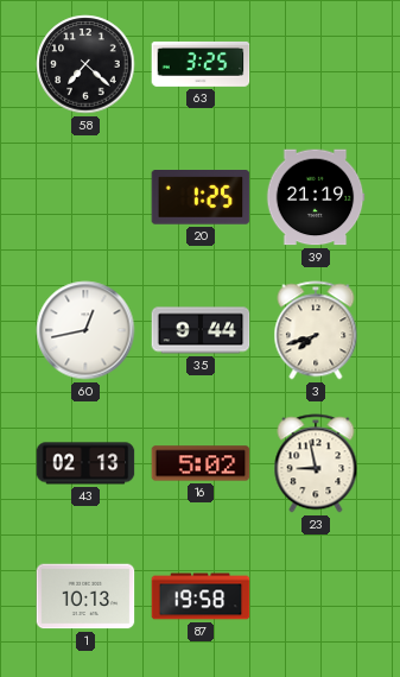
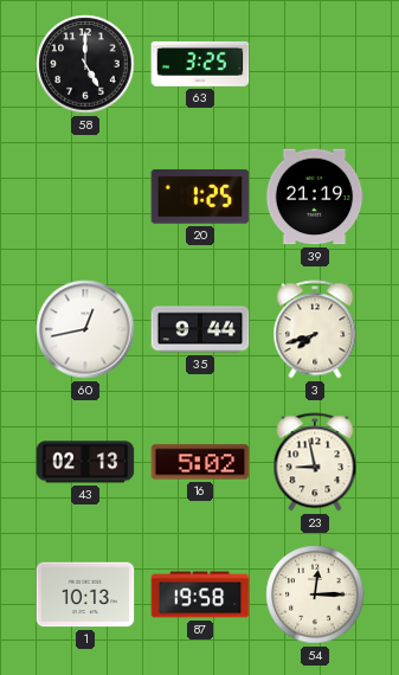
58: 7:22 -> 5:00
54: none -> 12:15
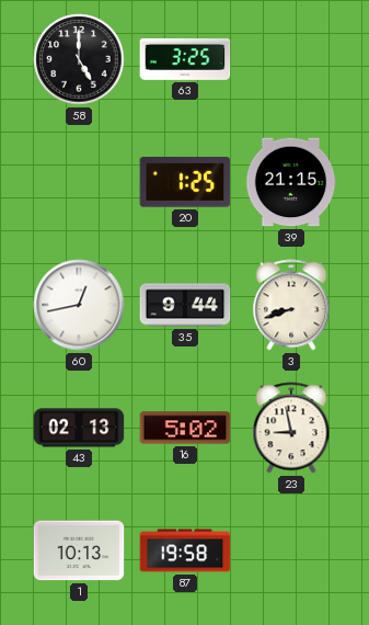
39: 21:19 -> 21:15
3: 7:42 -> 8:42
54: 12:15 -> none
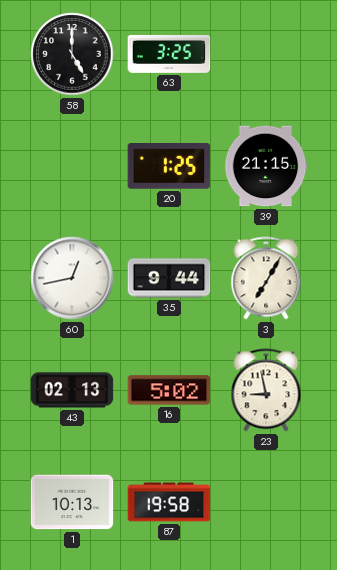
3: 8:42 -> 7:05
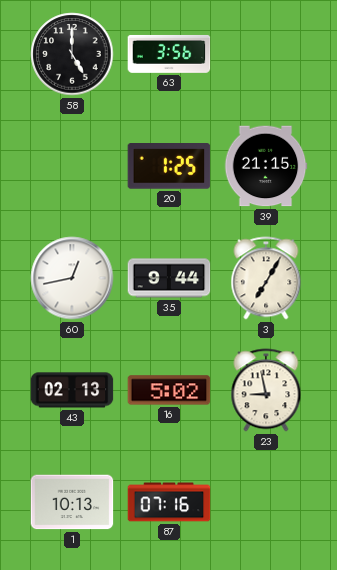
63: 3:25 -> 3:56
87: 19:58 -> 07:16
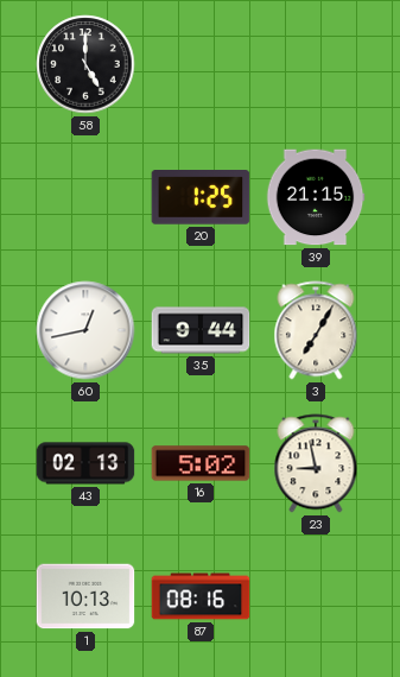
63: 3:56 -> none
87: 07:16 -> 08:16
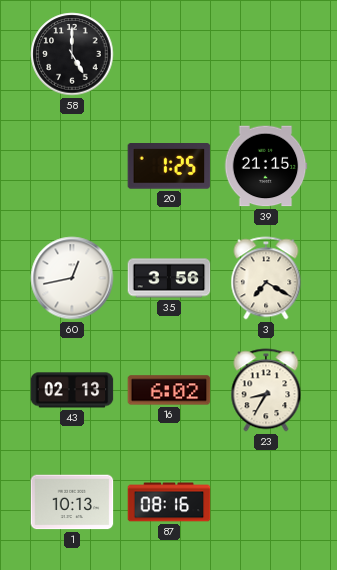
35: 9:44 -> 3:56
3: 7:05 -> 7:20
16: 5:02 -> 6:02
23: 8:58 -> 8:35
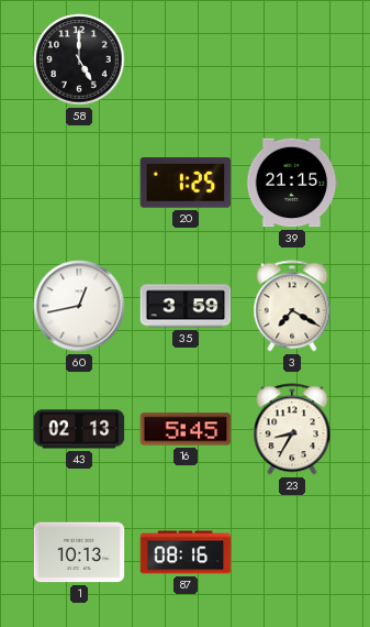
35: 3:56 -> 3:59
16: 6:02 -> 5:45
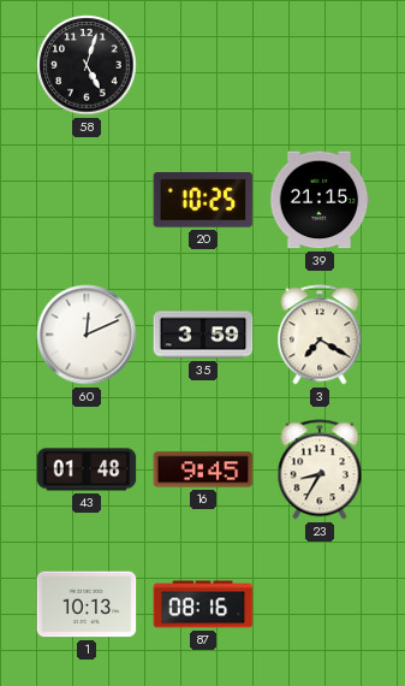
58: 5:00 -> 5:03
20: 1:25 -> 10:25
60: 12:43 -> 12:11
43: 02:13 -> 01:48
16: 5:45 -> 9:45
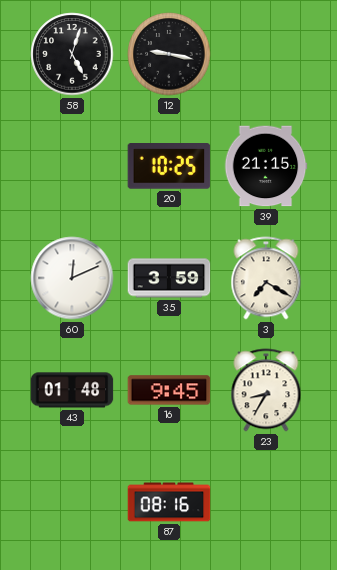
12: none -> 9:17
1: 10:13 -> none
